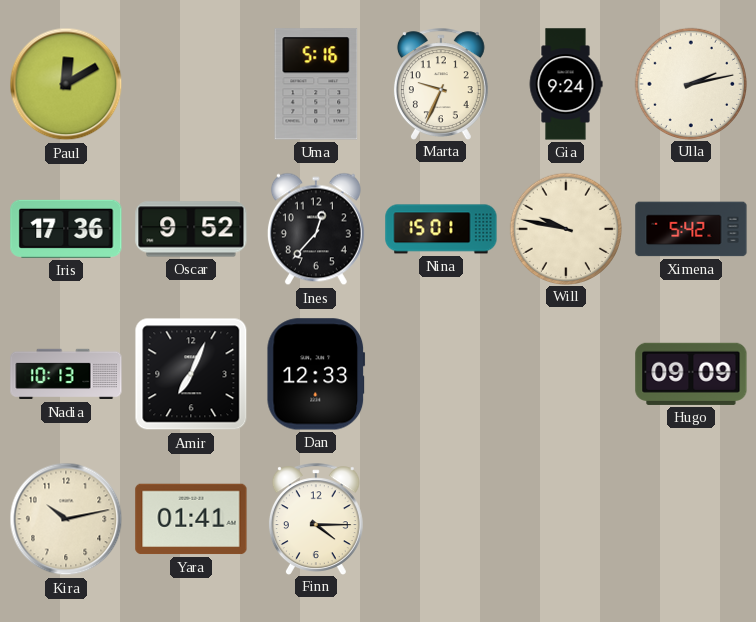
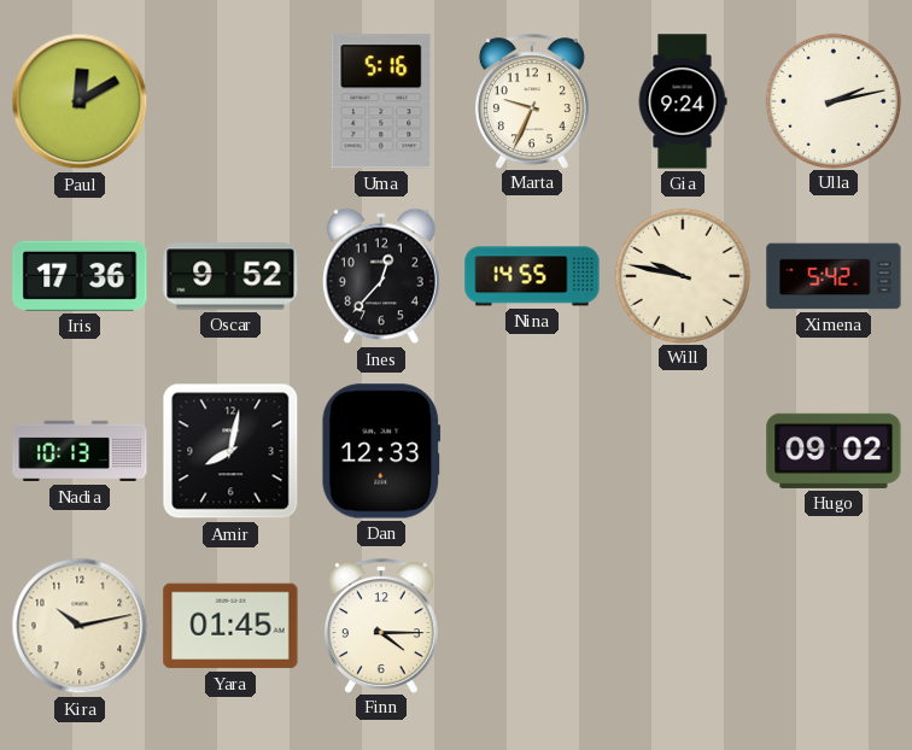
Nina: 15:01 -> 14:55
Amir: 7:04 -> 8:02
Hugo: 09:09 -> 09:02
Yara: 01:41 -> 01:45
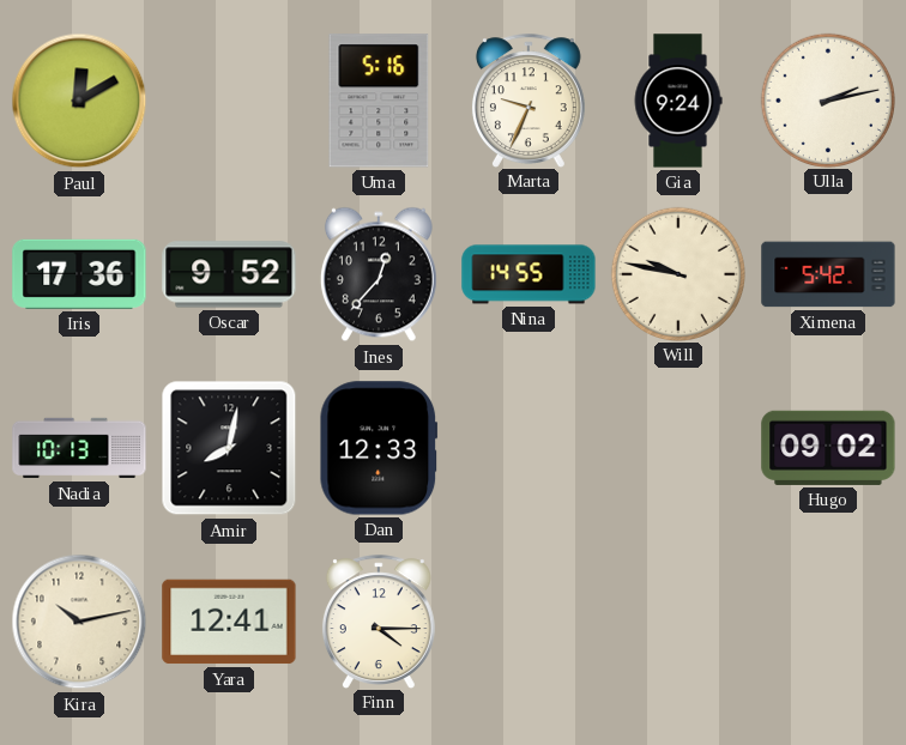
Yara: 01:45 -> 12:41
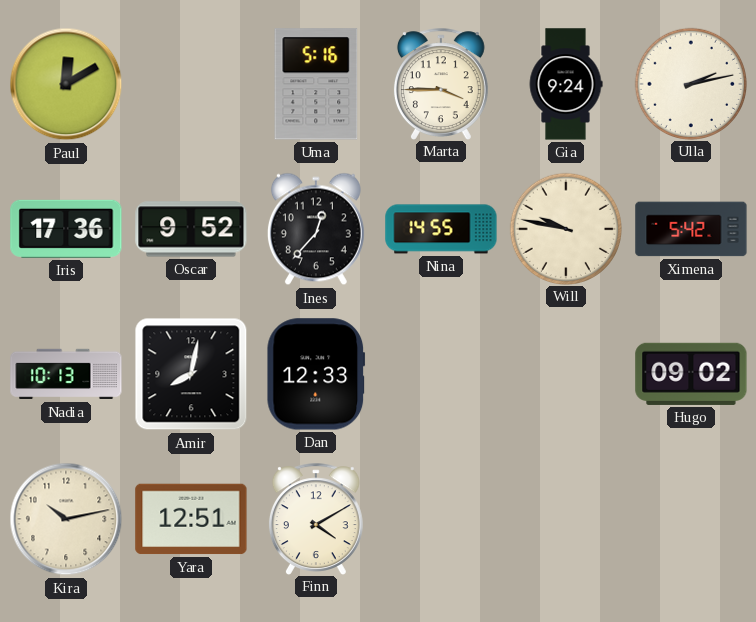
Marta: 9:34 -> 3:45
Yara: 12:41 -> 12:51
Finn: 4:15 -> 4:10
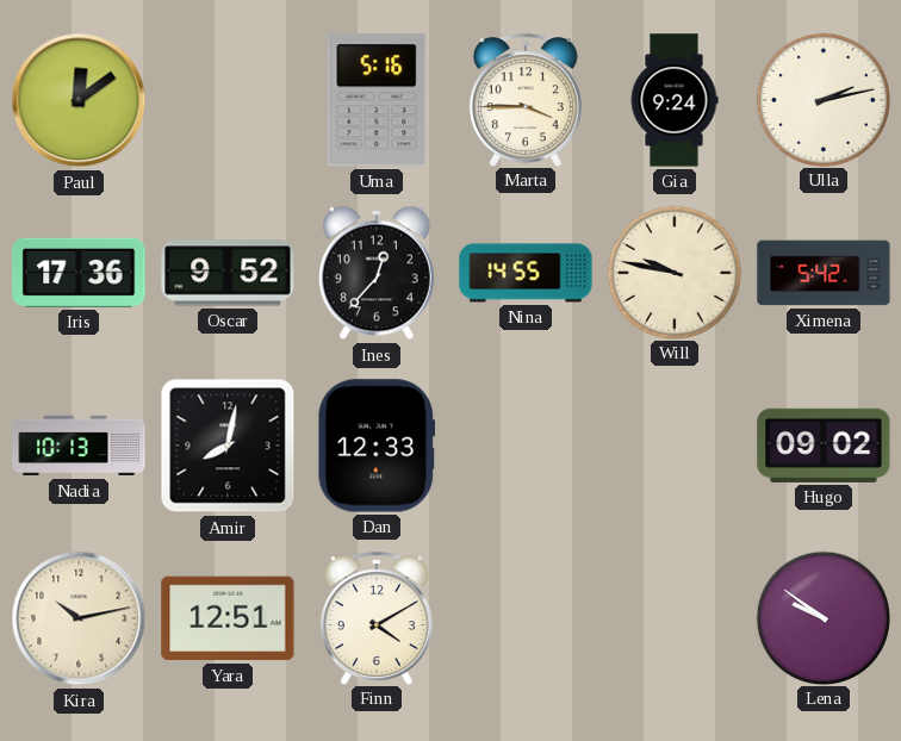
Paul: 12:10 -> 12:09
Lena: none -> 9:51
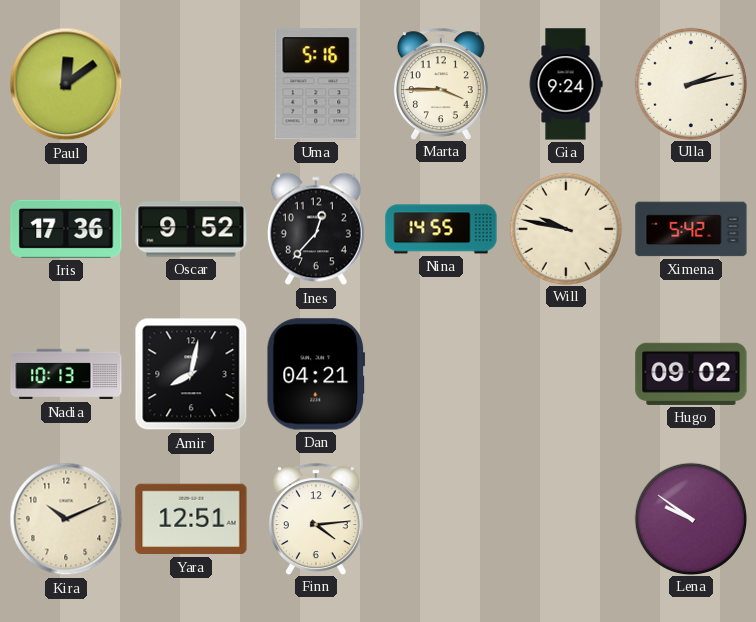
Dan: 12:33 -> 04:21
Kira: 10:13 -> 10:11
Finn: 4:10 -> 4:14
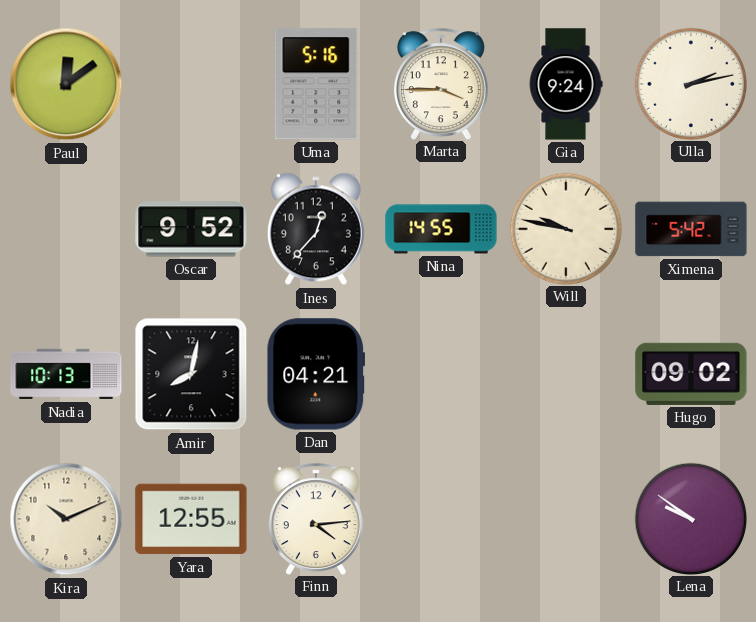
Iris: 17:36 -> none
Yara: 12:51 -> 12:55
